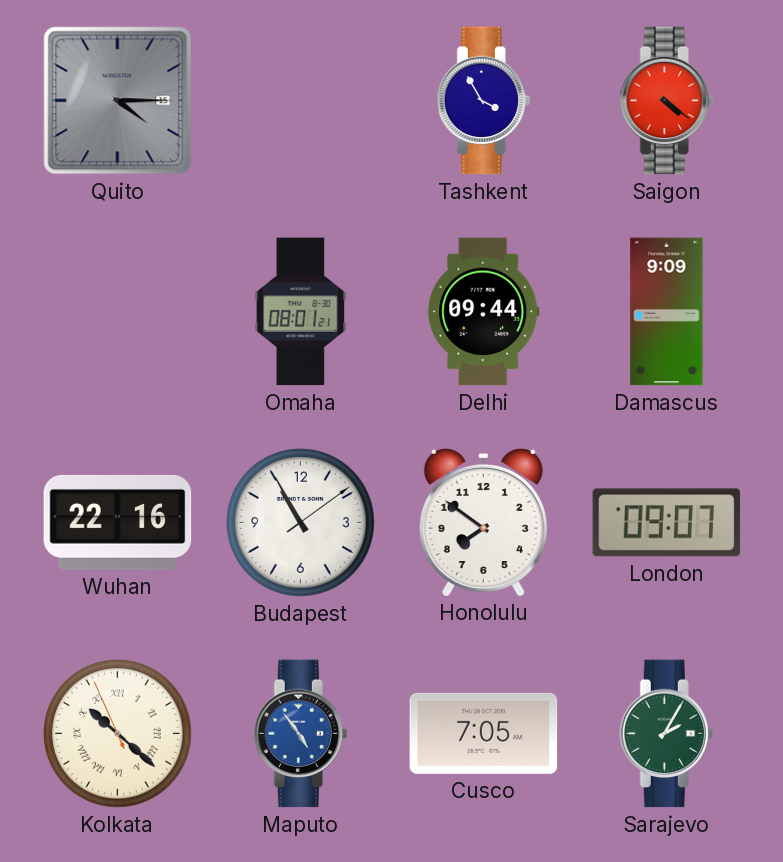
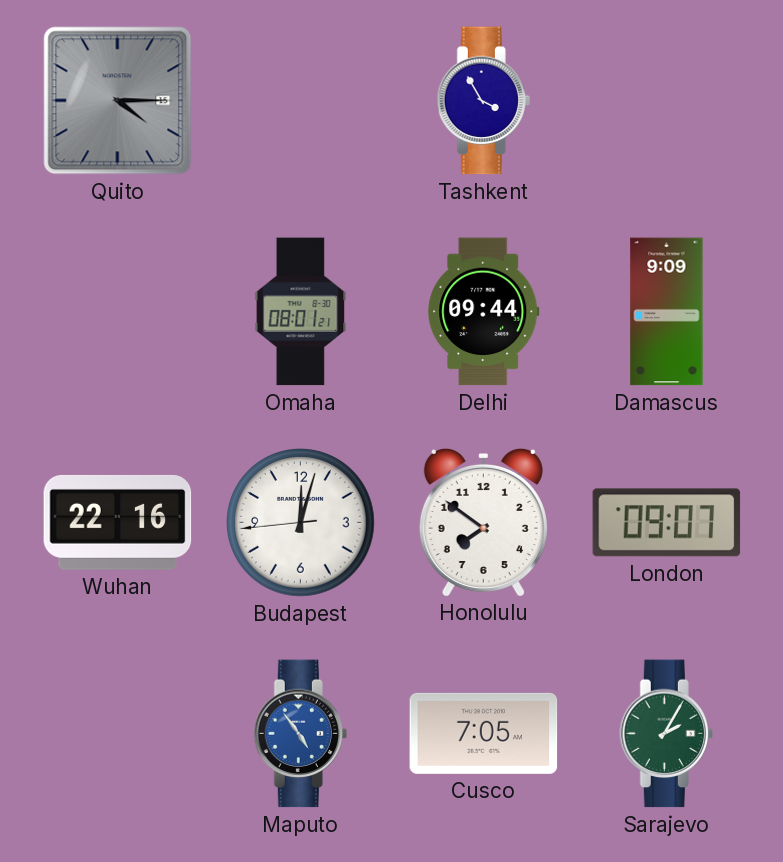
Saigon: 4:21 -> none
Budapest: 10:55 -> 12:02
Kolkata: 10:21 -> none
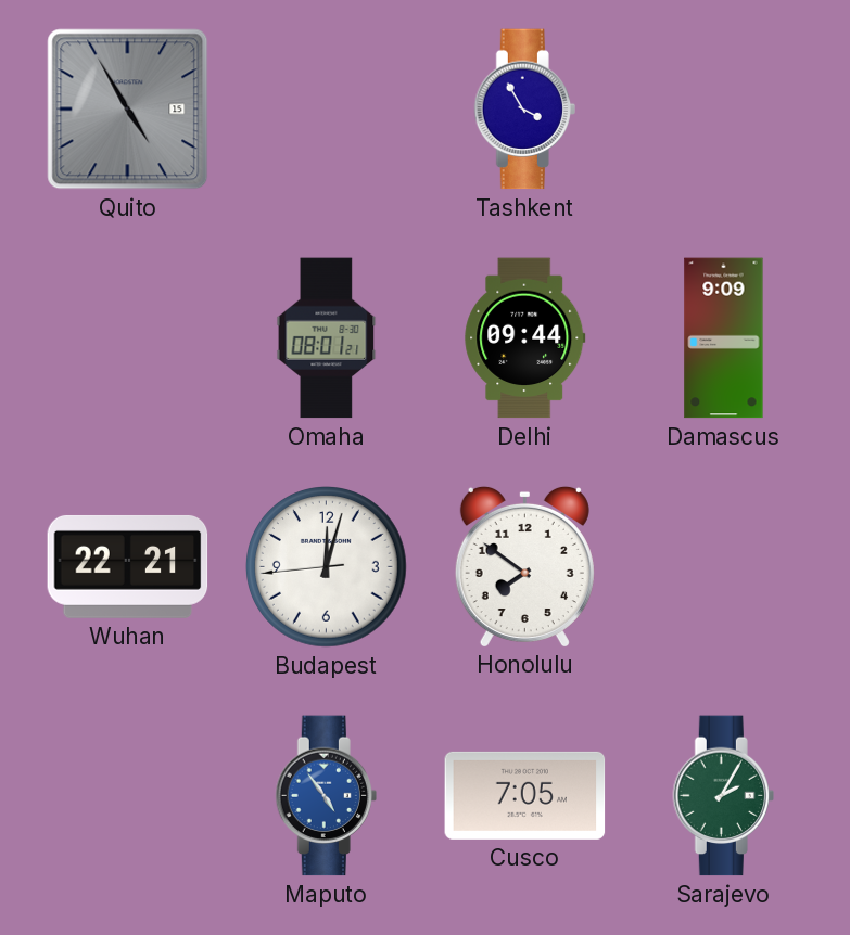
Quito: 4:15 -> 4:55
Wuhan: 22:16 -> 22:21
London: 09:07 -> none
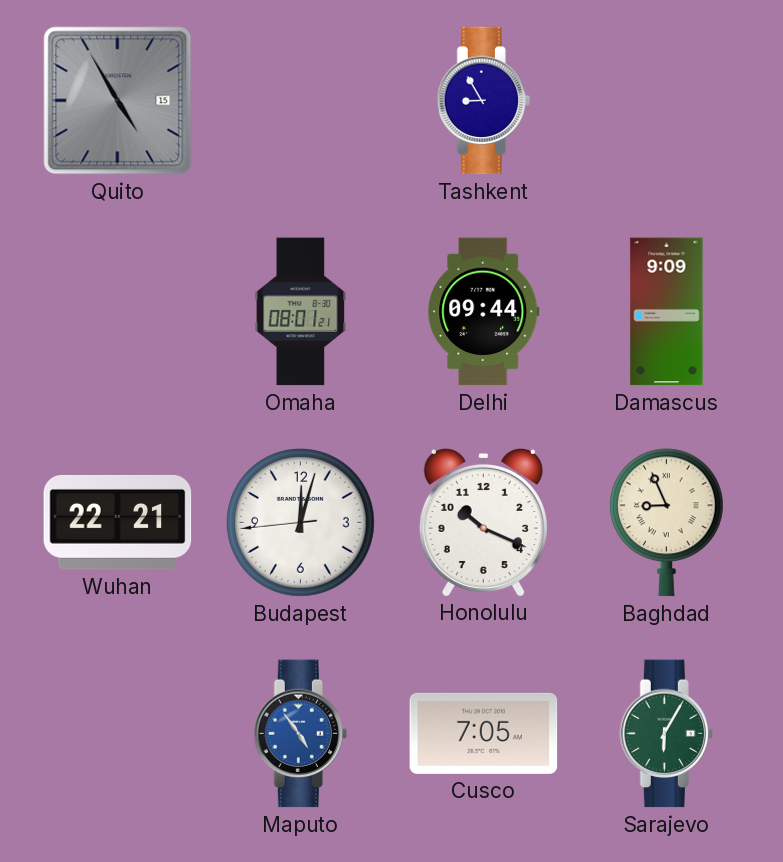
Tashkent: 3:55 -> 8:55
Honolulu: 7:51 -> 10:19
Baghdad: none -> 8:56
Sarajevo: 2:05 -> 6:05
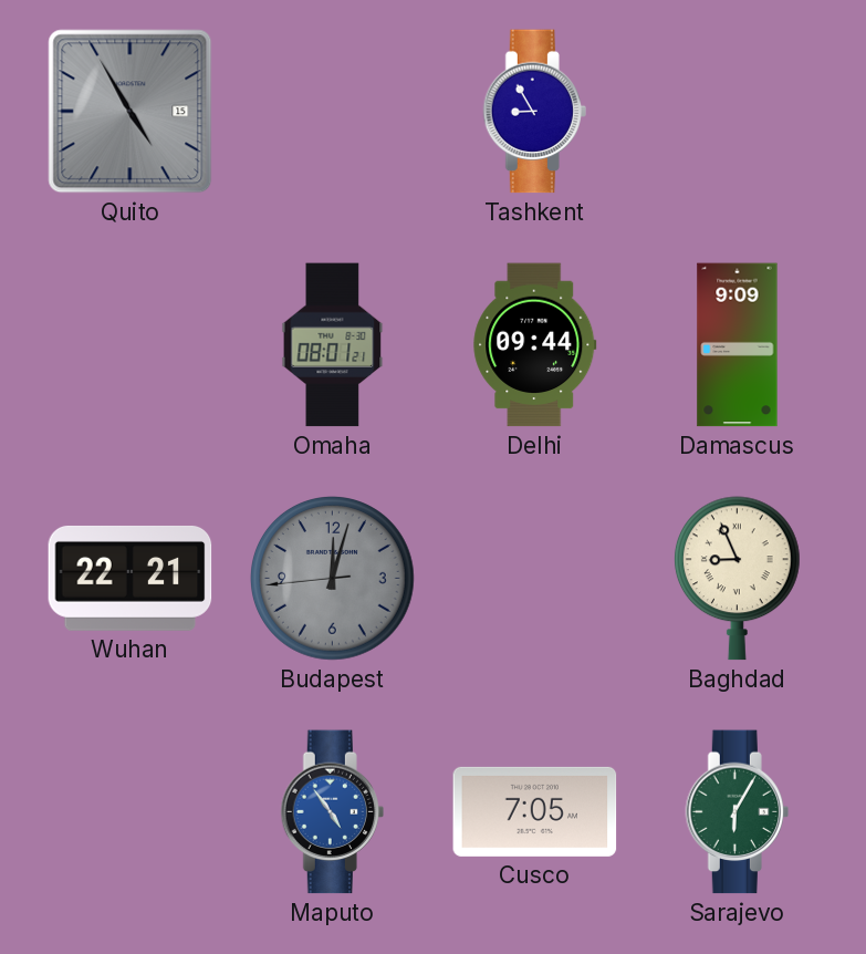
Budapest dial: white -> grey
Honolulu: 10:19 -> none
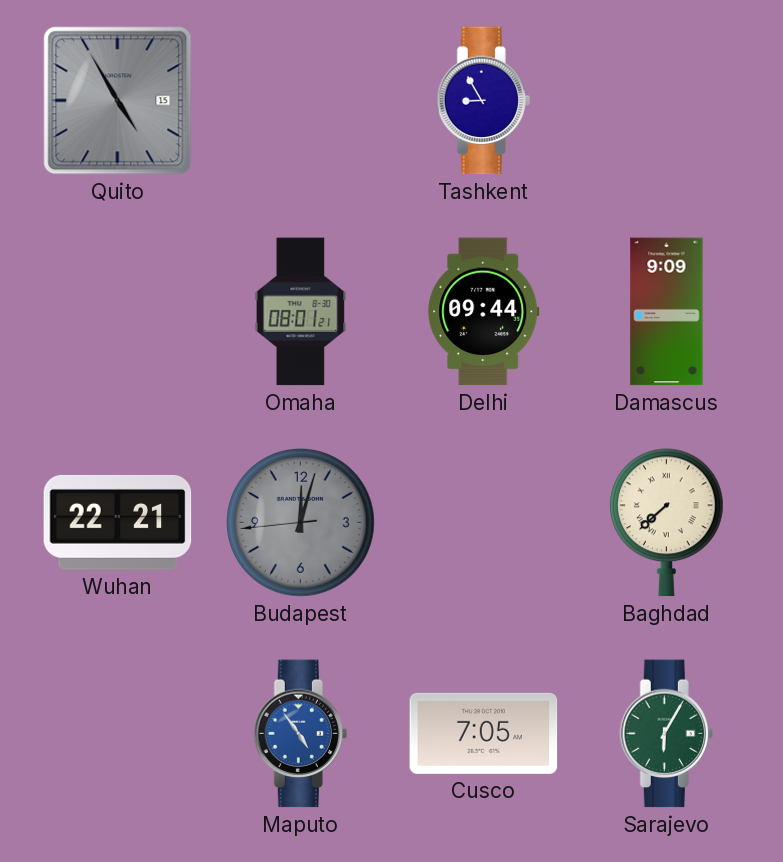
Baghdad: 8:56 -> 7:38
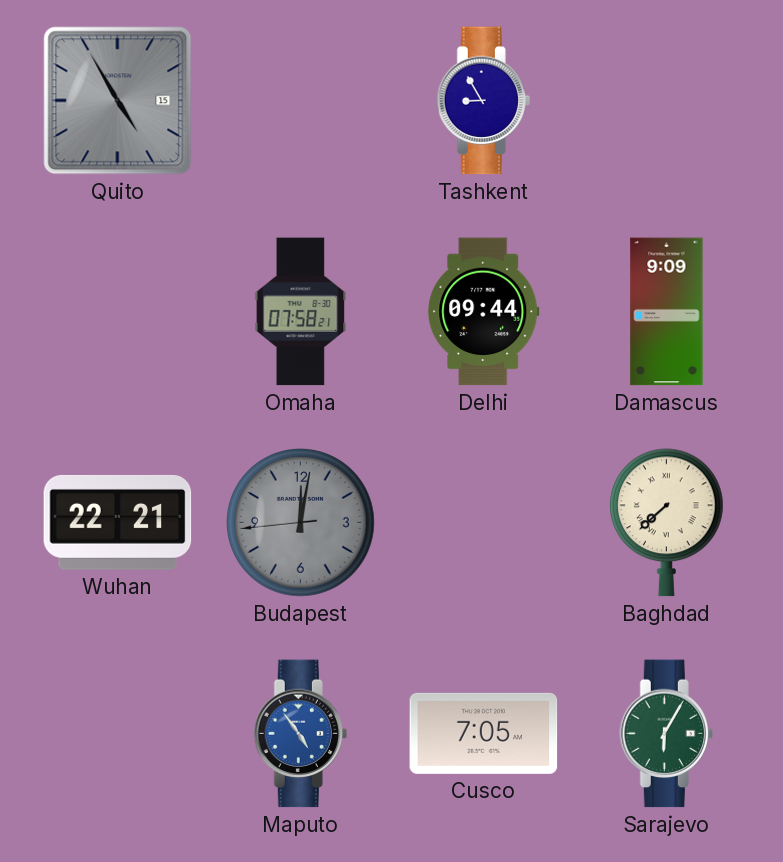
Omaha: 08:01 -> 07:58
Budapest: 12:02 -> 12:01
